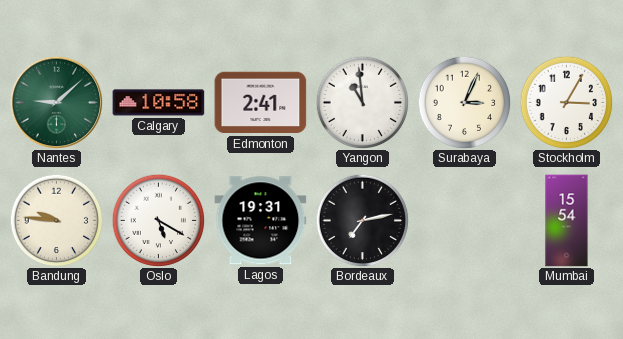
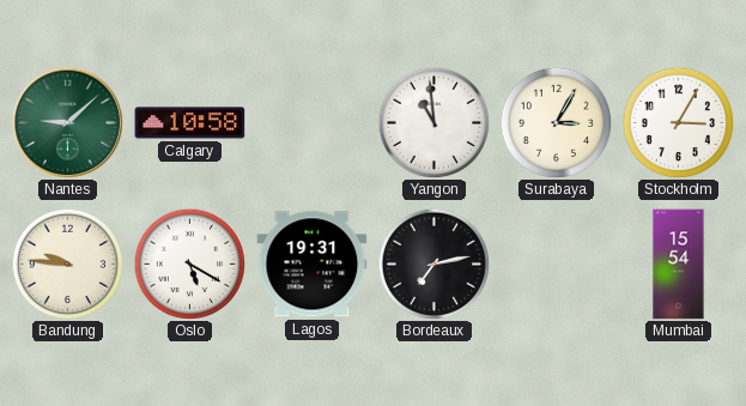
Edmonton: 2:41 -> none
Surabaya: 3:04 -> 3:05
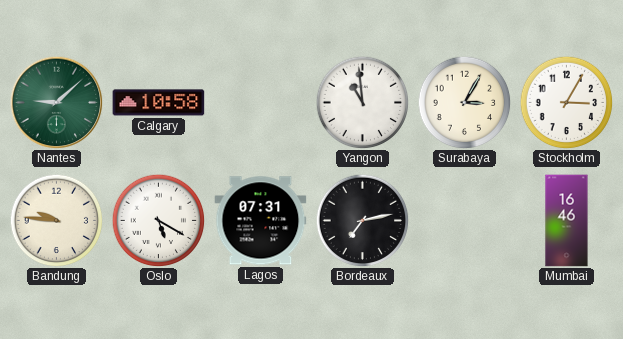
Lagos: 19:31 -> 07:31
Mumbai: 15:54 -> 16:46
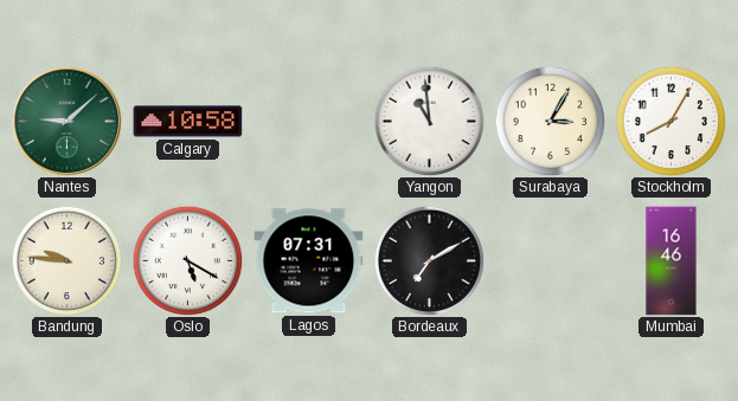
Stockholm: 3:05 -> 8:05
Bordeaux: 7:13 -> 7:10
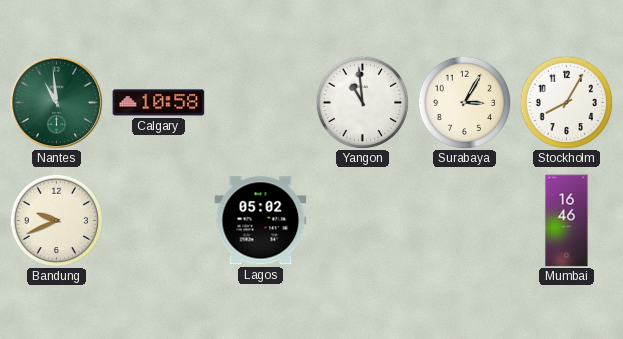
Nantes: 9:08 -> 10:59
Bandung: 9:46 -> 9:41
Oslo: 5:20 -> none
Lagos: 07:31 -> 05:02
Bordeaux: 7:10 -> none
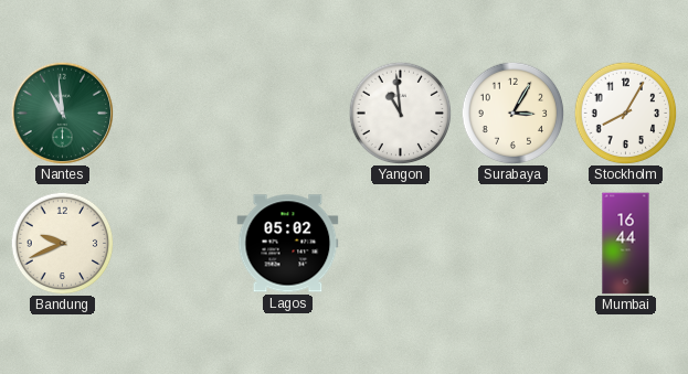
Calgary: 10:58 -> none
Mumbai: 16:46 -> 16:44
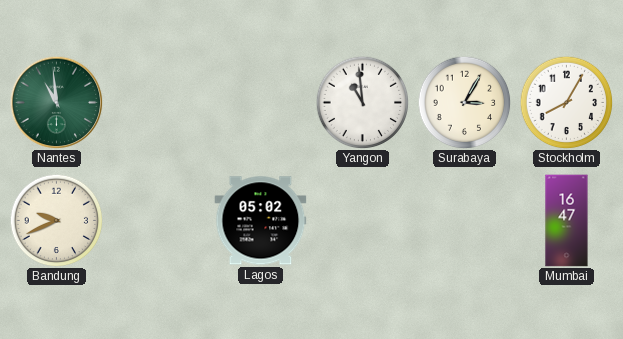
Mumbai: 16:44 -> 16:47
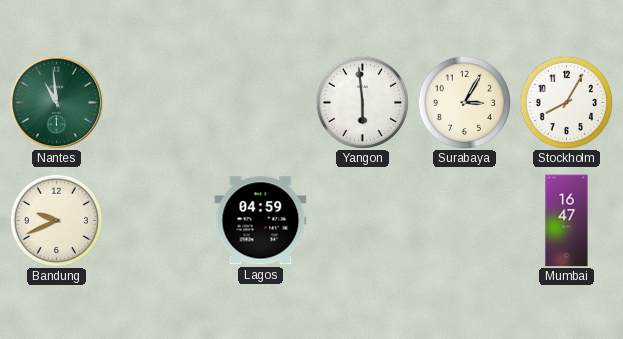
Yangon: 10:59 -> 5:59
Lagos: 05:02 -> 04:59
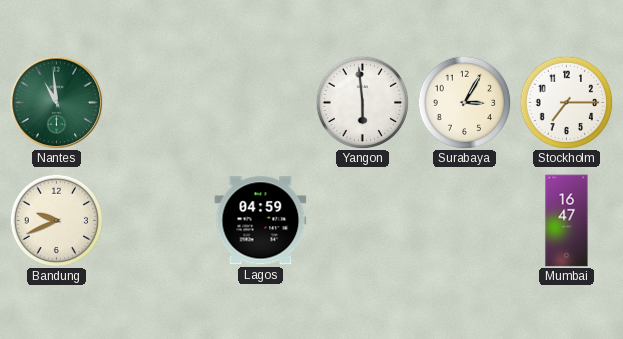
Stockholm: 8:05 -> 7:15
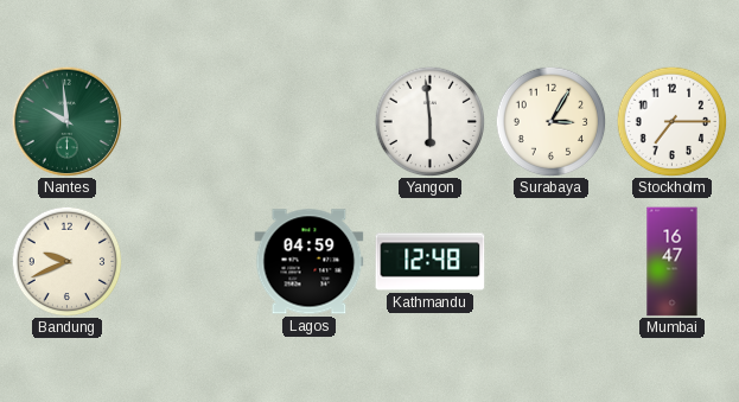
Nantes: 10:59 -> 9:59
Kathmandu: none -> 12:48
